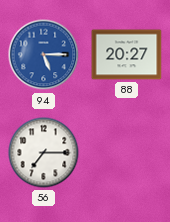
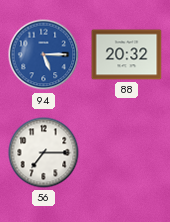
88: 20:27 -> 20:32
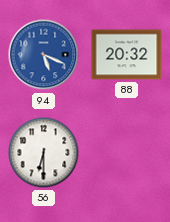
94: 5:15 -> 5:19
56: 7:15 -> 6:30
